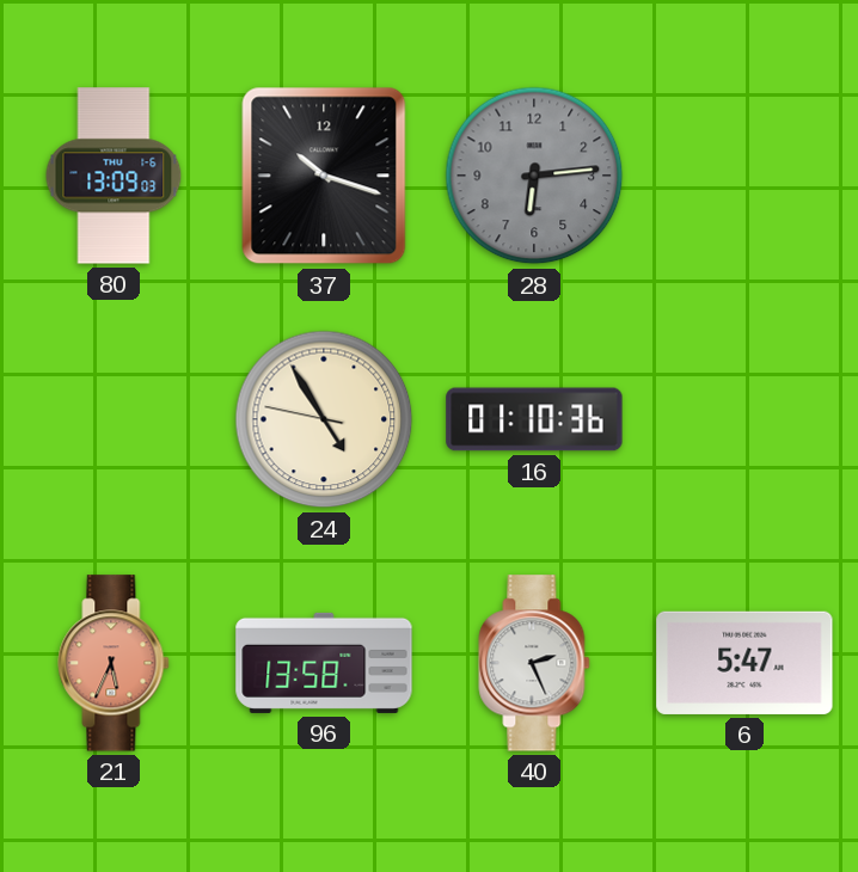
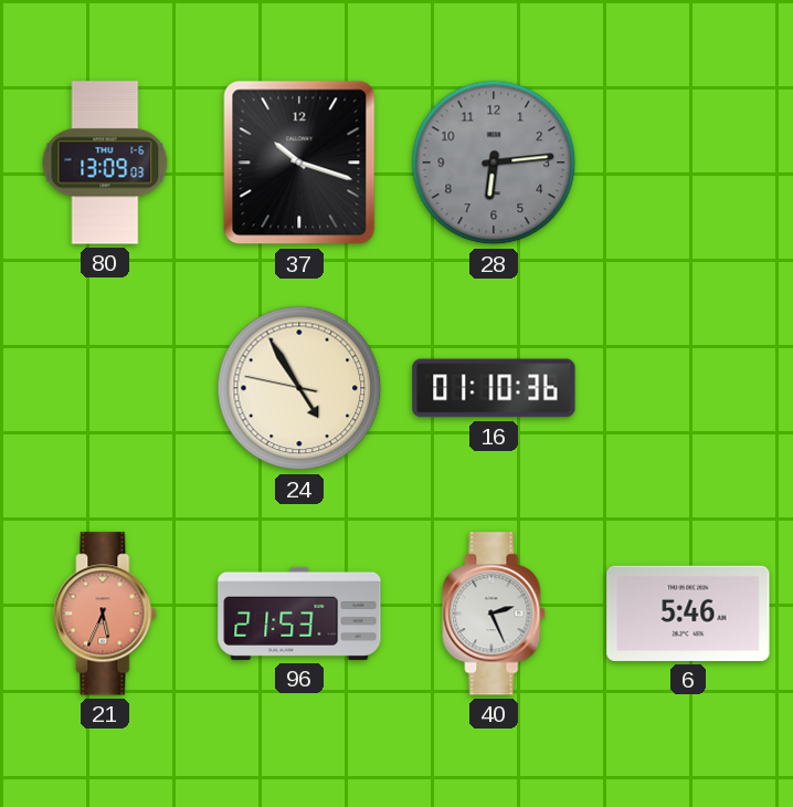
96: 13:58 -> 21:53
6: 5:47 -> 5:46
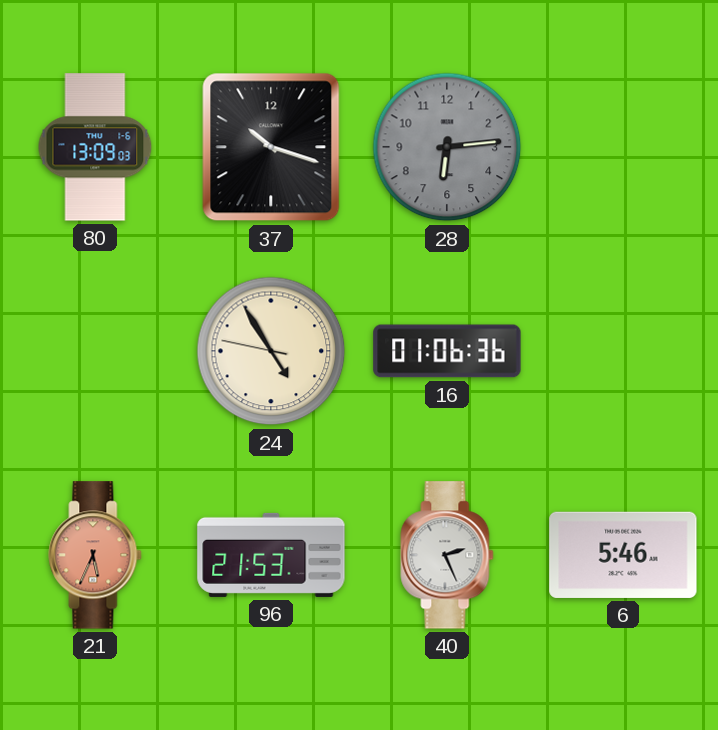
16: 01:10 -> 01:06
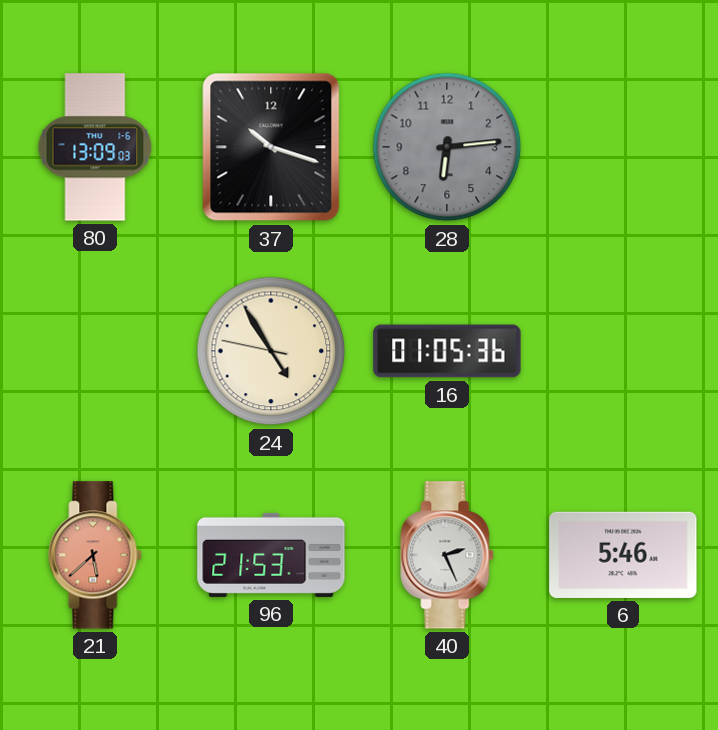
16: 01:06 -> 01:05
21: 5:34 -> 5:38
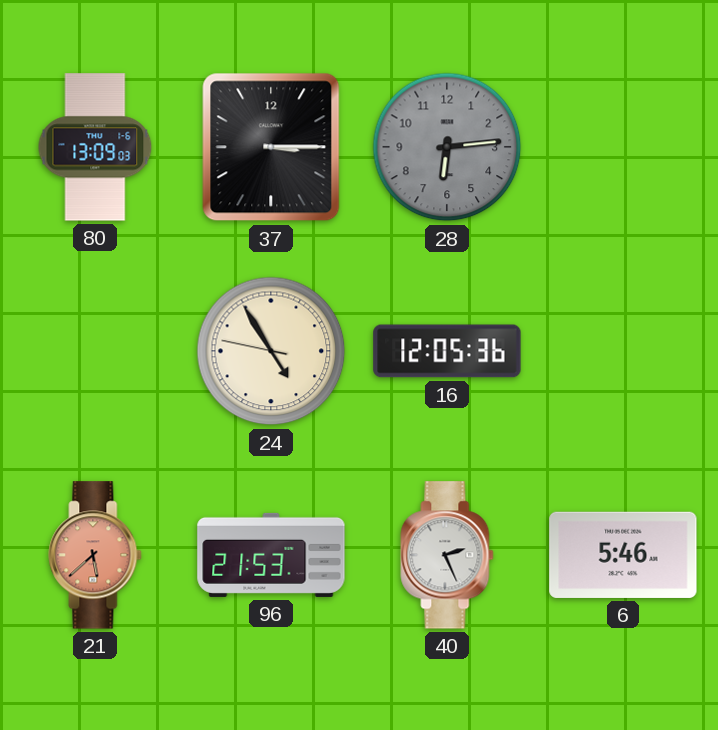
37: 10:18 -> 3:15
16: 01:05 -> 12:05
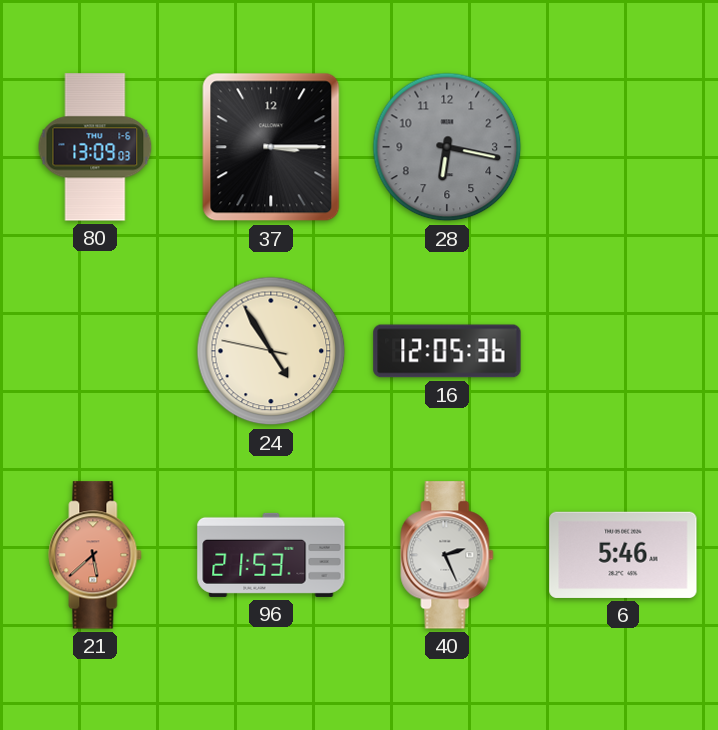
28: 6:14 -> 6:17
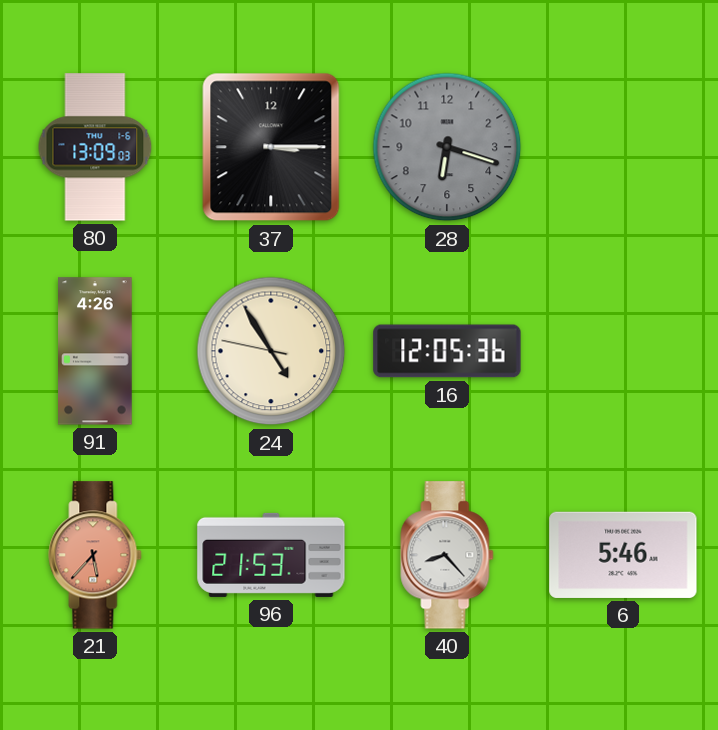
28: 6:17 -> 6:18
91: none -> 4:26
21: 5:38 -> 5:37
40: 2:26 -> 8:23
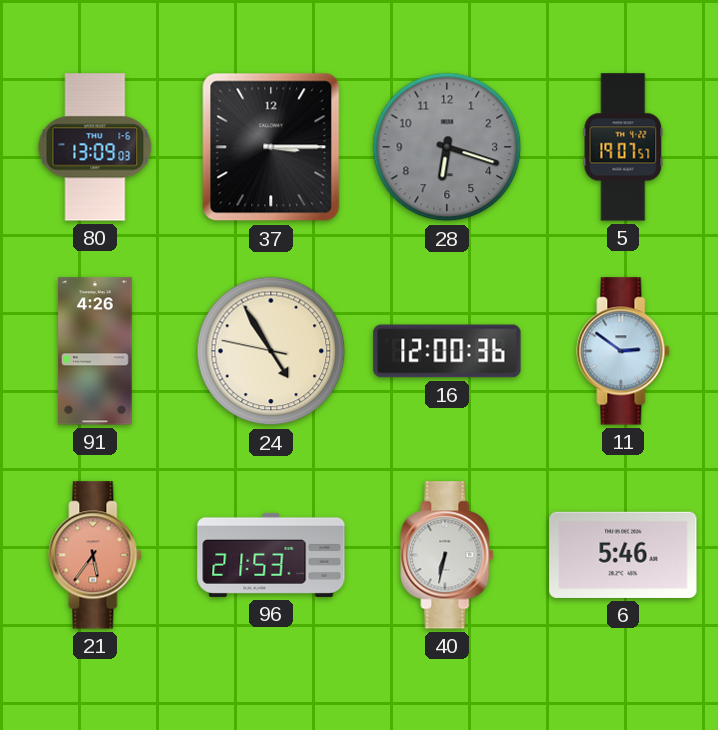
5: none -> 19:07
16: 12:05 -> 12:00
11: none -> 2:51
21: 5:37 -> 5:36
40: 8:23 -> 6:32
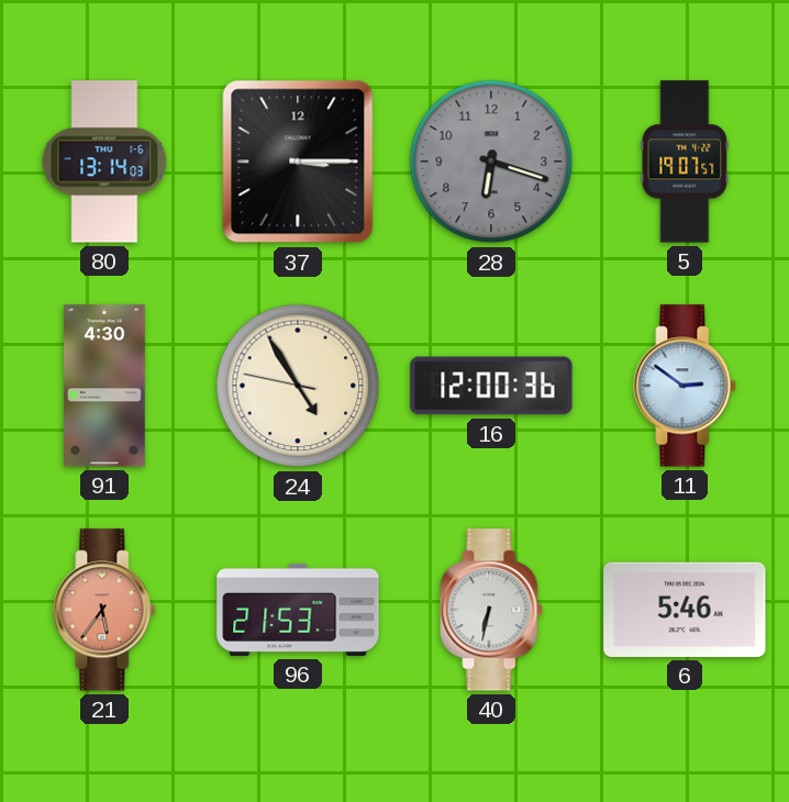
80: 13:09 -> 13:14
91: 4:26 -> 4:30
